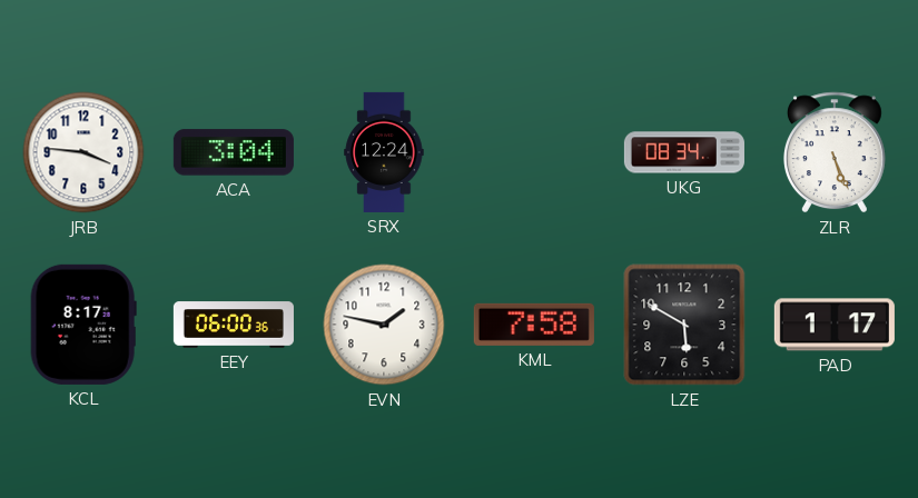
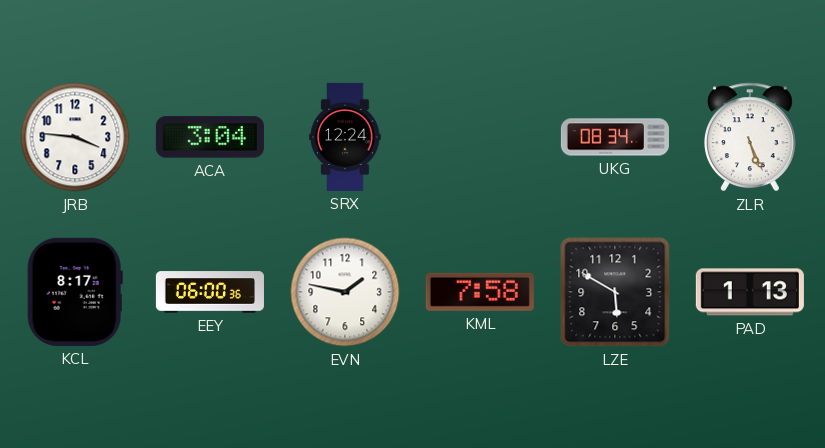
PAD: 1:17 -> 1:13
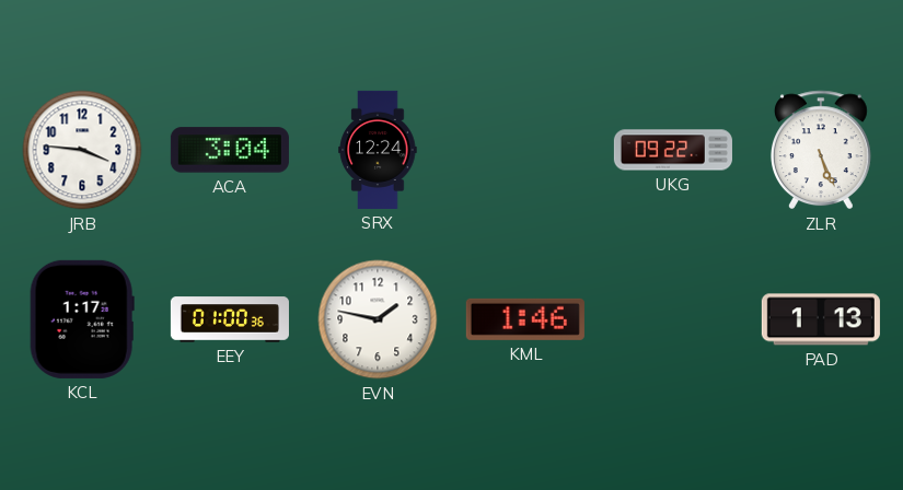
UKG: 08:34 -> 09:22
KCL: 8:17 -> 1:17
EEY: 06:00 -> 01:00
KML: 7:58 -> 1:46
LZE: 5:50 -> none
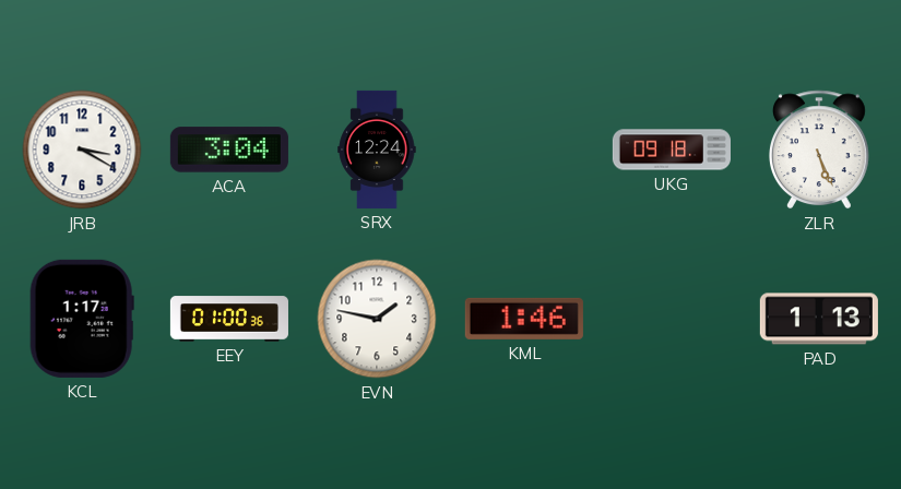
JRB: 3:46 -> 3:20
UKG: 09:22 -> 09:18
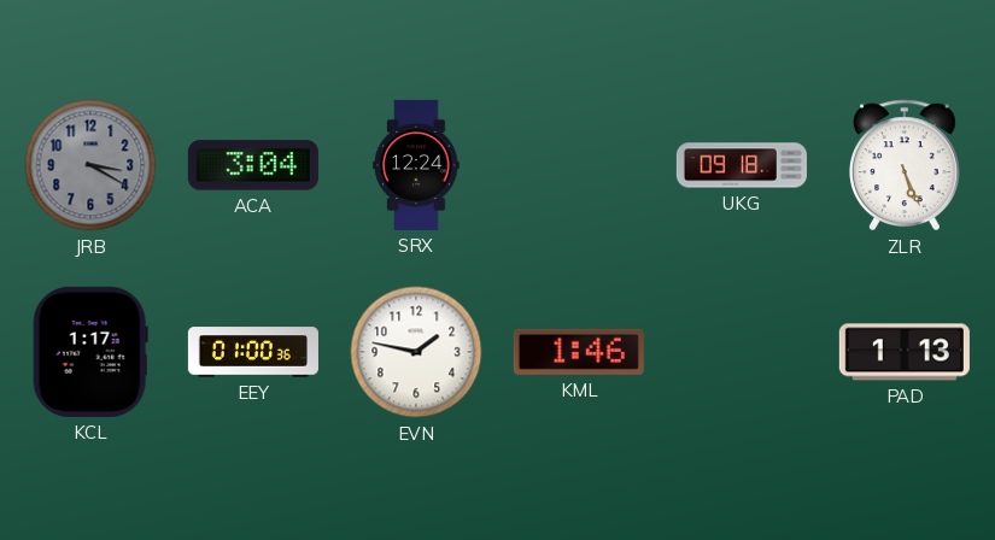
JRB dial: white -> grey
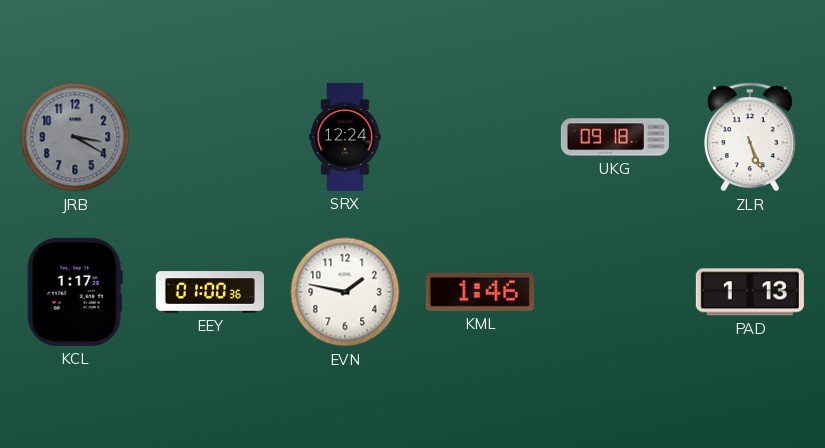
ACA: 3:04 -> none
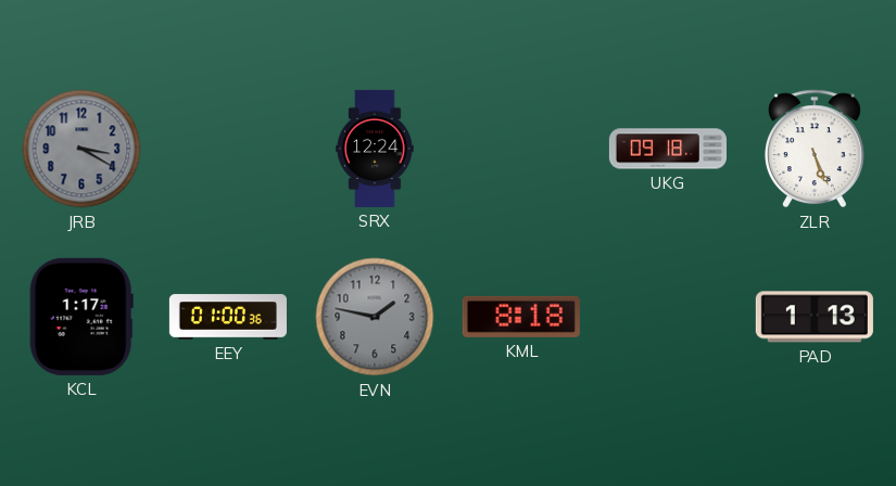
EVN dial: white -> grey
KML: 1:46 -> 8:18
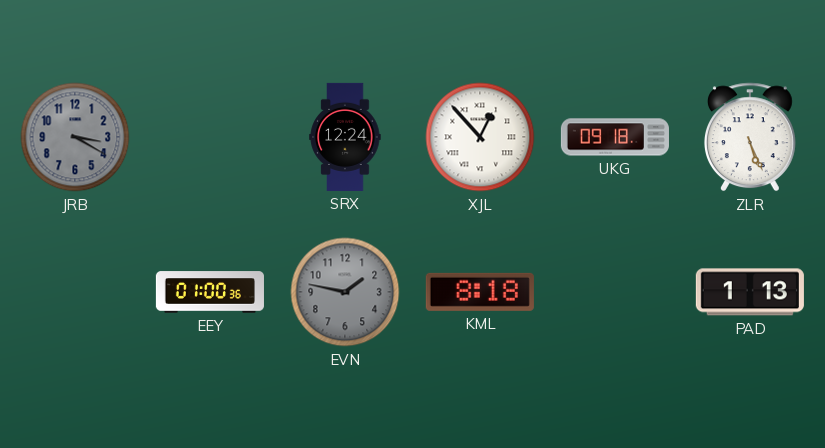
XJL: none -> 12:53
KCL: 1:17 -> none
